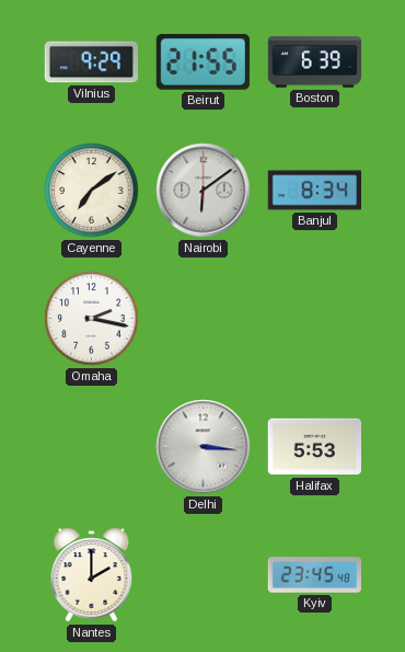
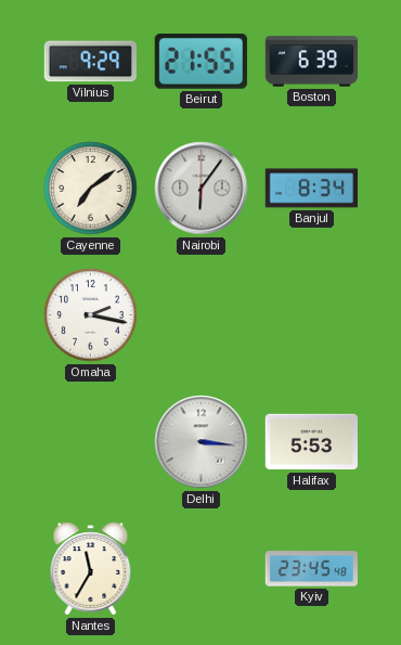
Nairobi: 6:09 -> 6:06
Nantes: 2:00 -> 11:35
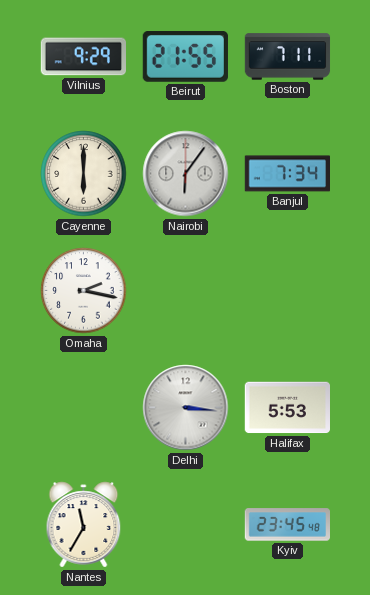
Boston: 6:39 -> 7:11
Cayenne: 7:09 -> 6:00
Banjul: 8:34 -> 7:34
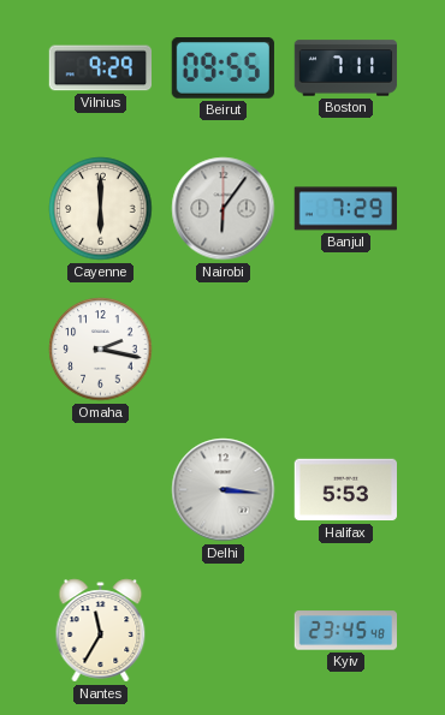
Beirut: 21:55 -> 09:55
Banjul: 7:34 -> 7:29
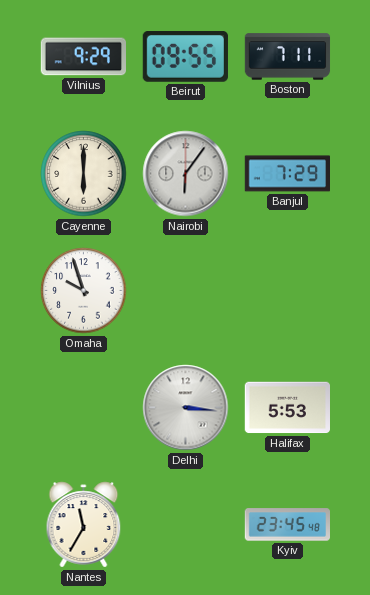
Omaha: 2:17 -> 9:57
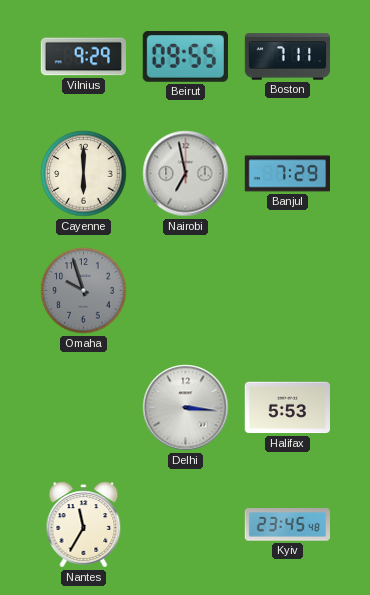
Nairobi: 6:06 -> 6:58
Omaha dial: white -> grey
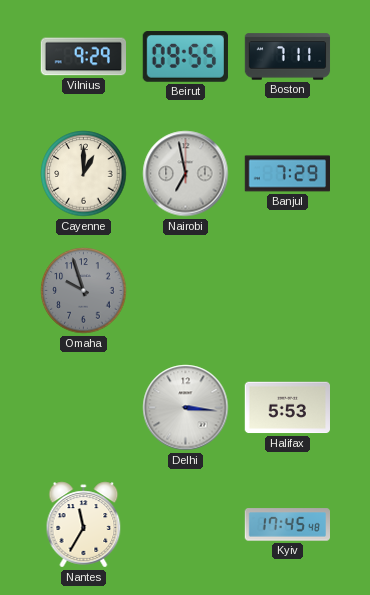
Cayenne: 6:00 -> 1:00
Kyiv: 23:45 -> 17:45
